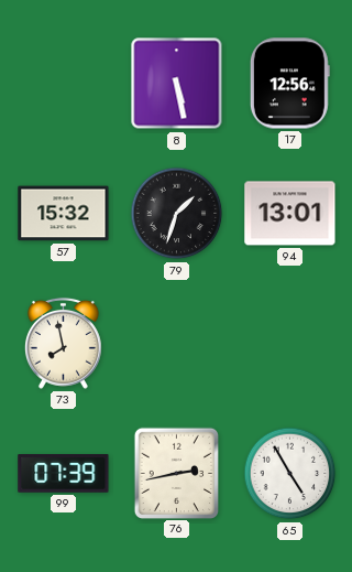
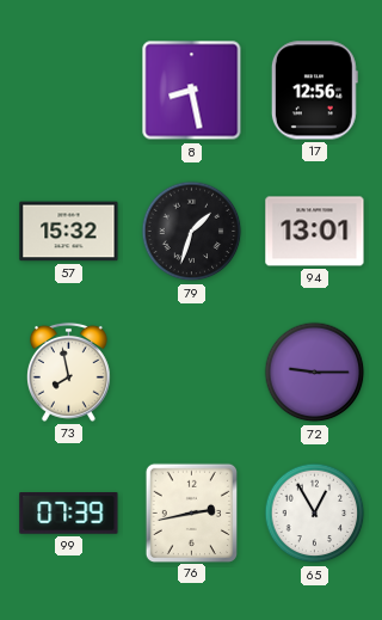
8: 5:28 -> 8:28
72: none -> 9:15
65: 4:55 -> 12:55
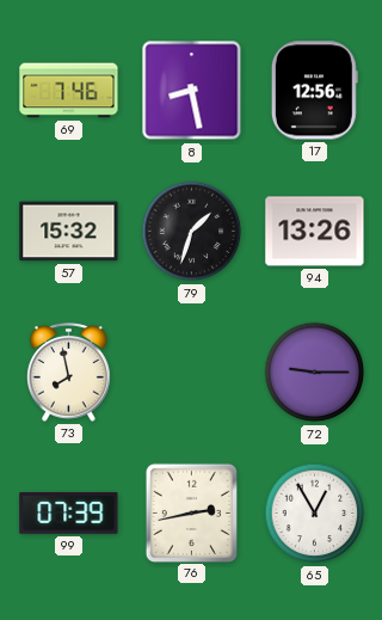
69: none -> 7:46
94: 13:01 -> 13:26
